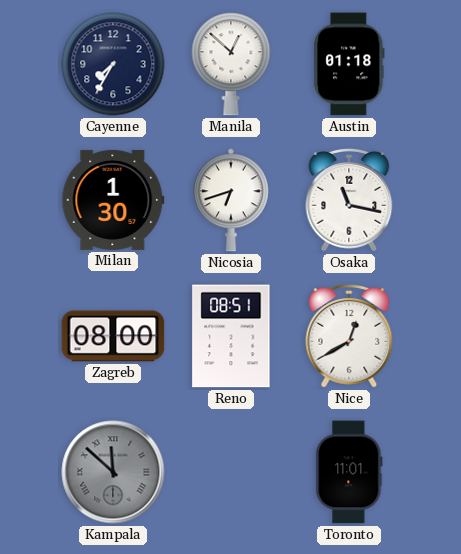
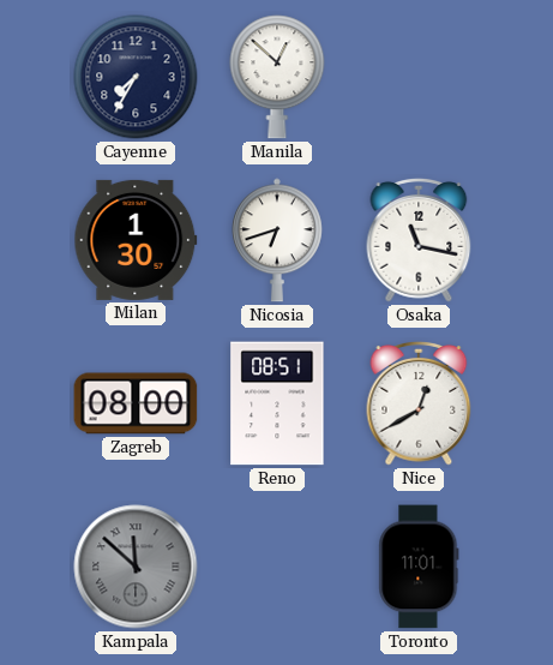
Austin: 01:18 -> none
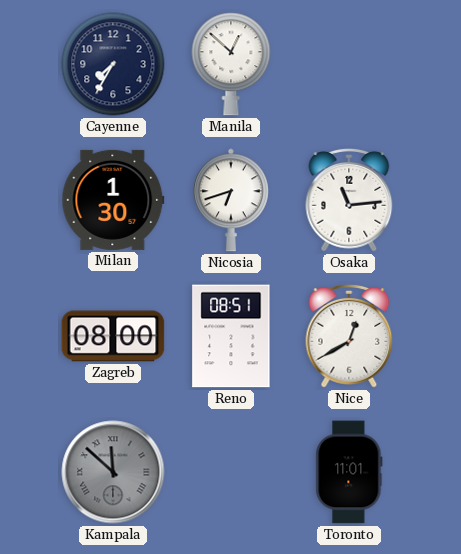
Osaka: 11:17 -> 11:14
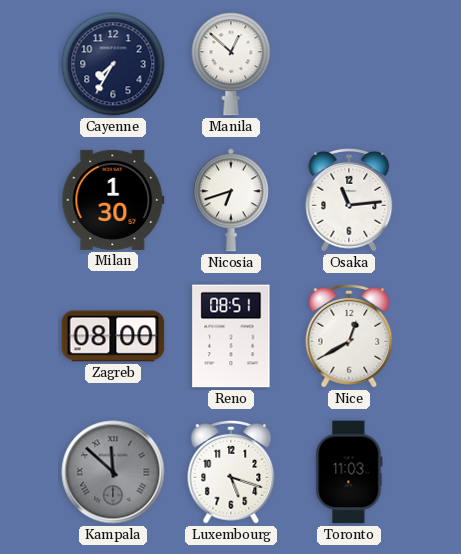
Luxembourg: none -> 5:18
Toronto: 11:01 -> 11:03
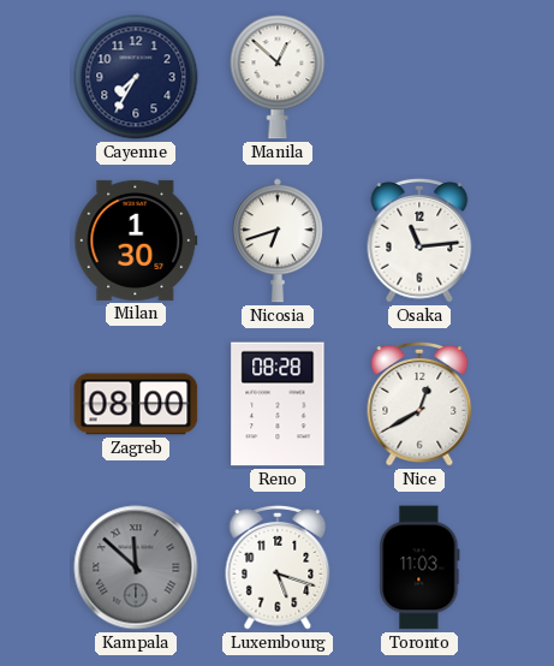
Reno: 08:51 -> 08:28
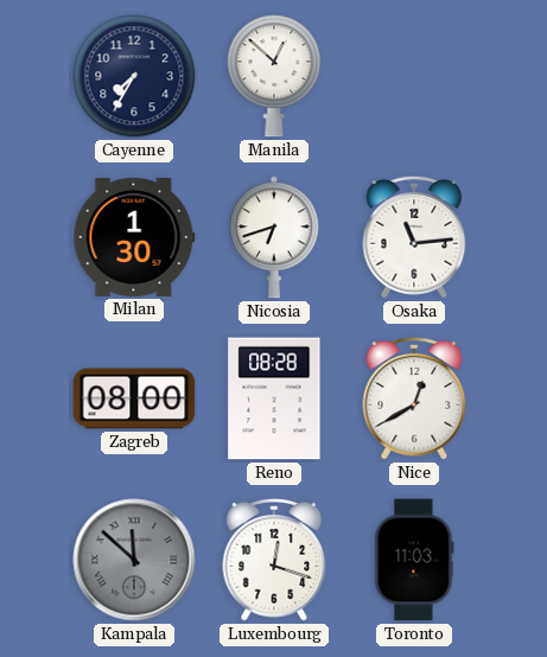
Luxembourg: 5:18 -> 12:18
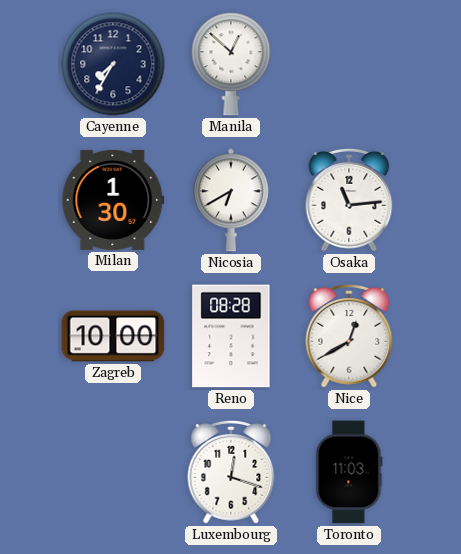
Nicosia: 6:42 -> 6:40
Zagreb: 08:00 -> 10:00
Kampala: 11:52 -> none
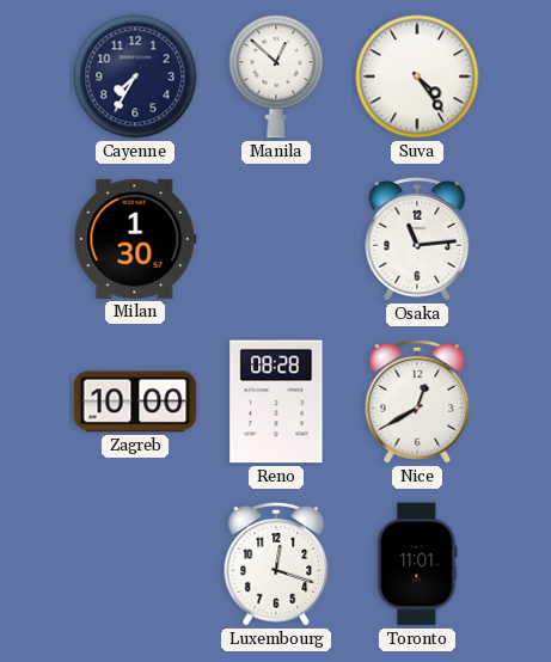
Suva: none -> 4:24
Nicosia: 6:40 -> none
Toronto: 11:03 -> 11:01
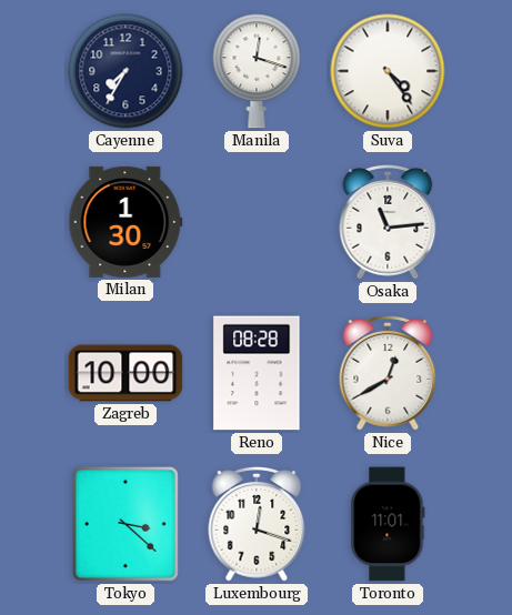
Manila: 12:52 -> 12:18
Tokyo: none -> 3:22
